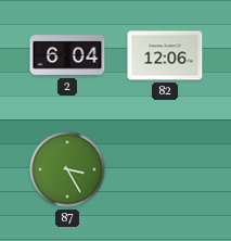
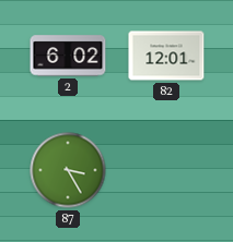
2: 6:04 -> 6:02
82: 12:06 -> 12:01
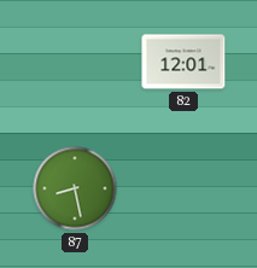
2: 6:02 -> none
87: 3:25 -> 8:28
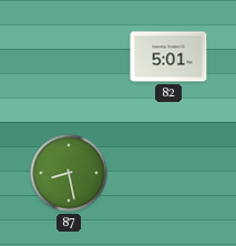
82: 12:01 -> 5:01
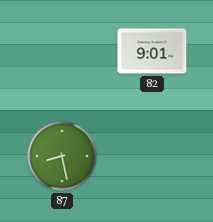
82: 5:01 -> 9:01
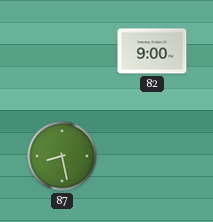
82: 9:01 -> 9:00
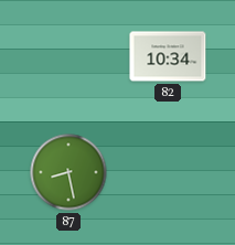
82: 9:00 -> 10:34
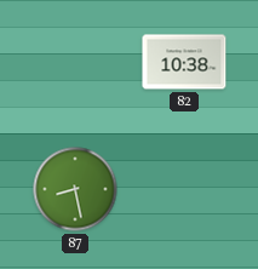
82: 10:34 -> 10:38
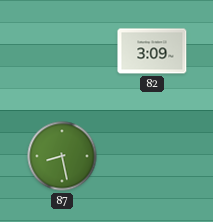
82: 10:38 -> 3:09
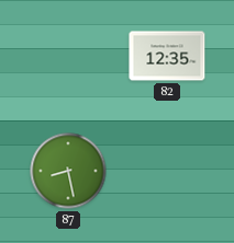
82: 3:09 -> 12:35
